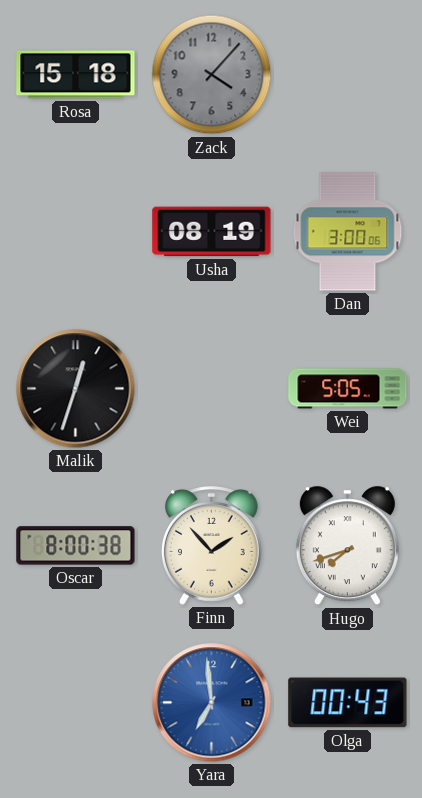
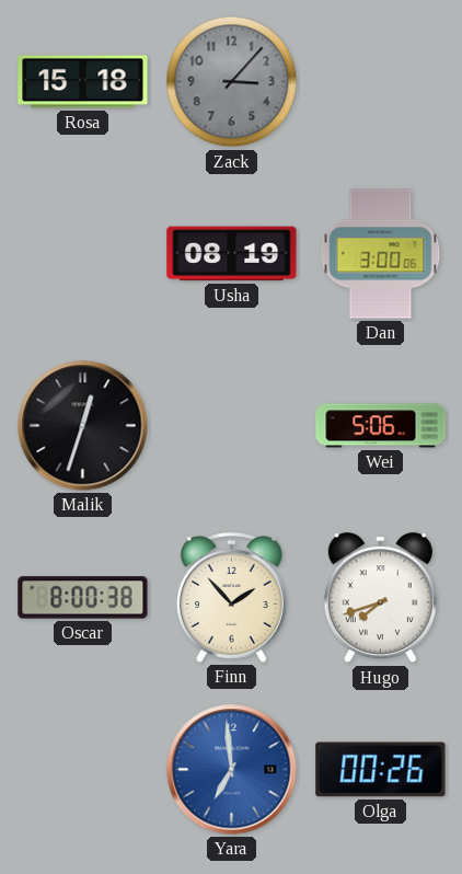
Zack: 4:07 -> 3:07
Wei: 5:05 -> 5:06
Olga: 00:43 -> 00:26
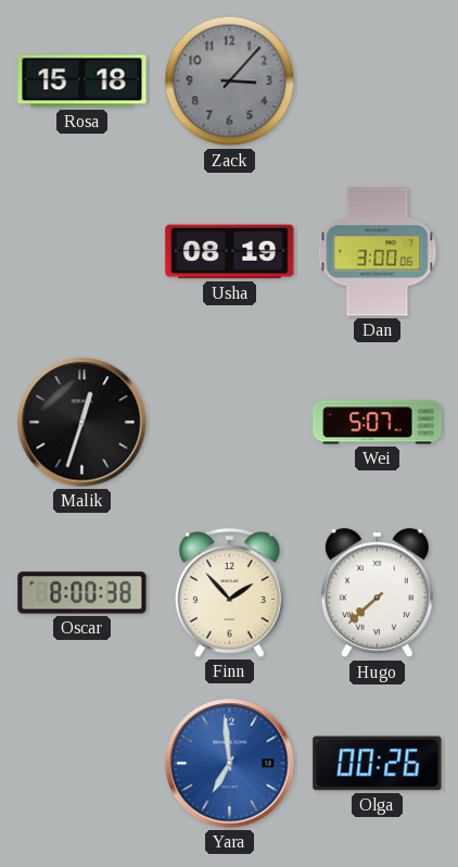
Wei: 5:06 -> 5:07
Hugo: 7:42 -> 7:38
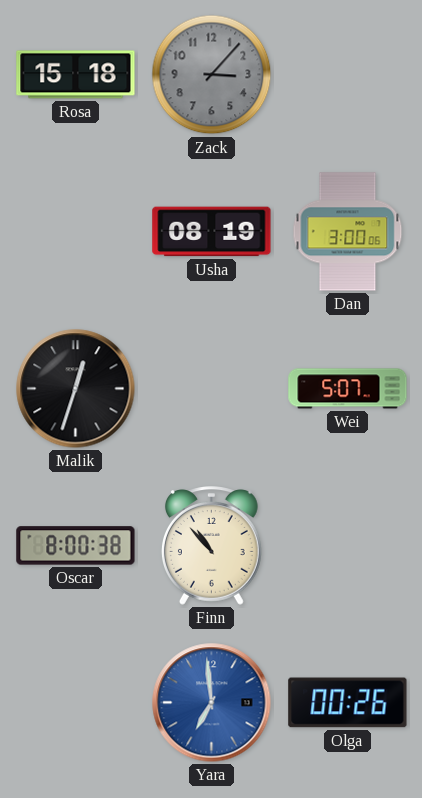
Finn: 1:53 -> 10:53
Hugo: 7:38 -> none
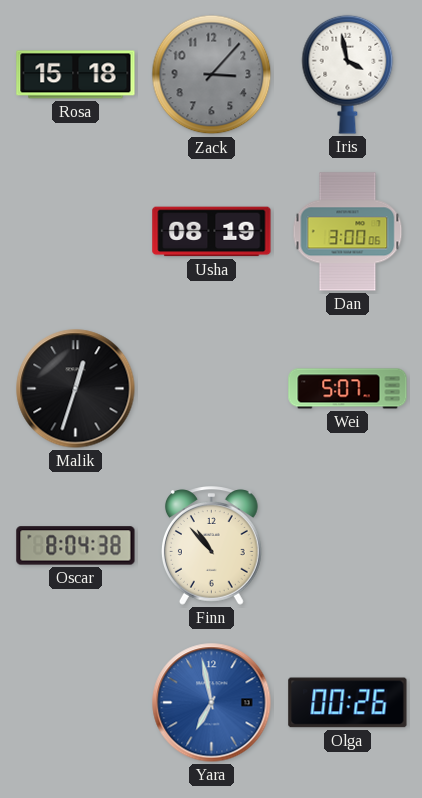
Iris: none -> 3:58
Oscar: 8:00 -> 8:04
Yara: 6:59 -> 6:58
